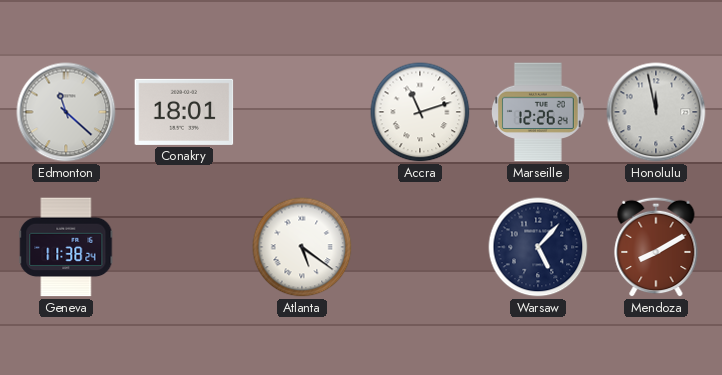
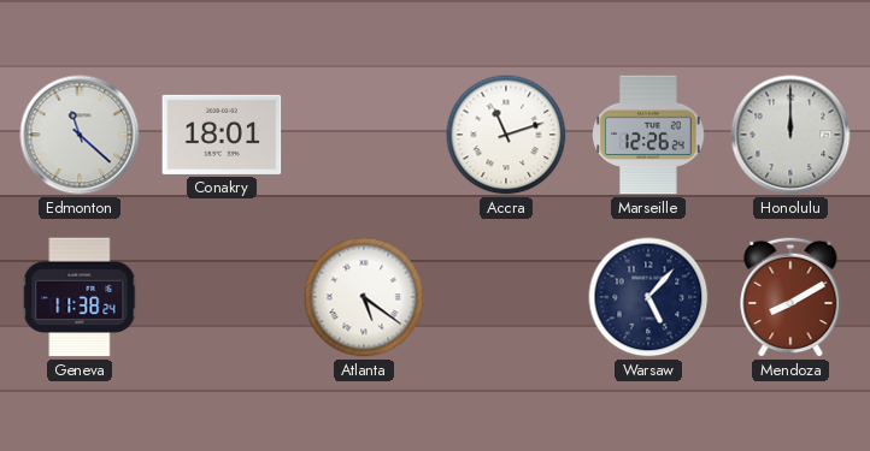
Honolulu: 11:58 -> 12:00
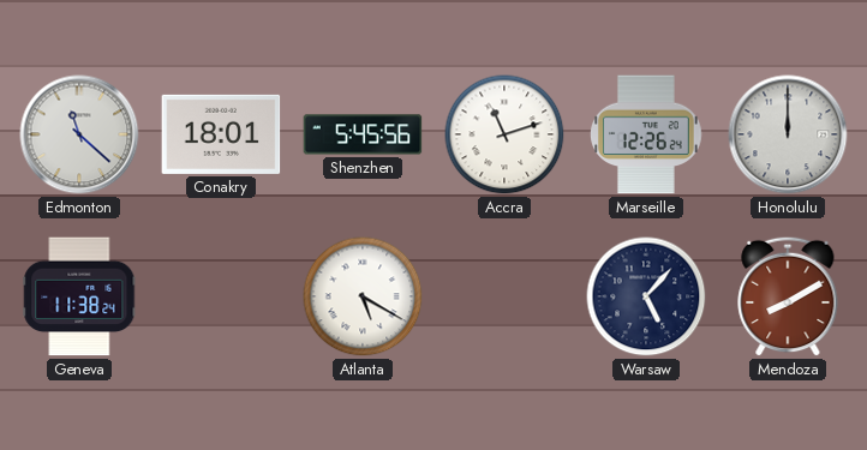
Shenzhen: none -> 5:45
Atlanta: 5:21 -> 5:20
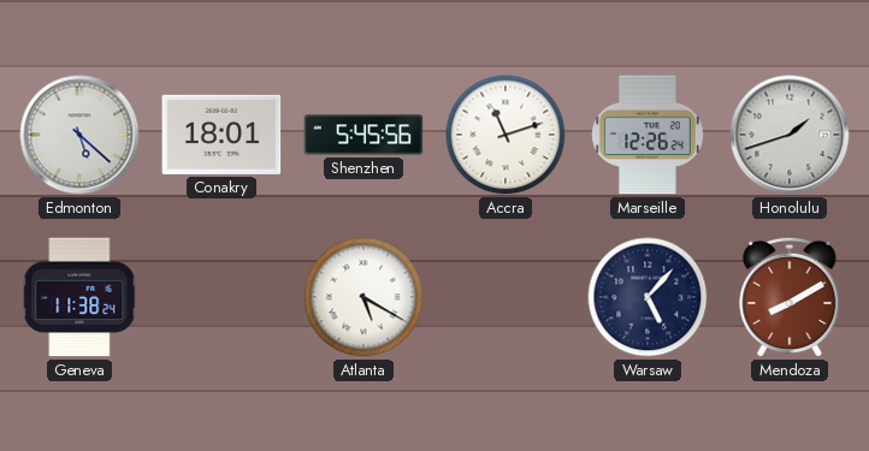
Edmonton: 11:22 -> 5:22
Honolulu: 12:00 -> 1:42
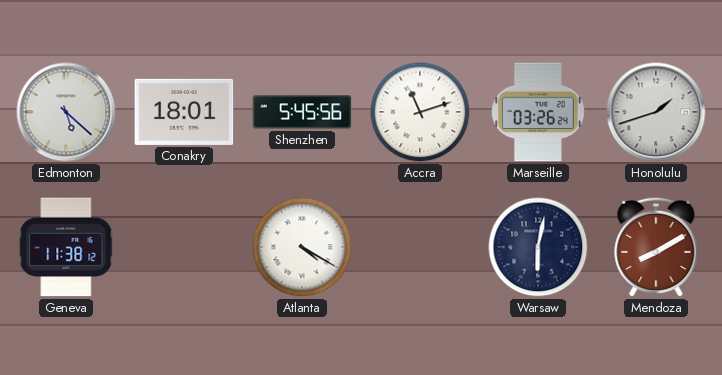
Marseille: 12:26 -> 03:26
Geneva: 11:38:24 -> 11:38:12
Atlanta: 5:20 -> 4:20
Warsaw: 5:07 -> 6:02
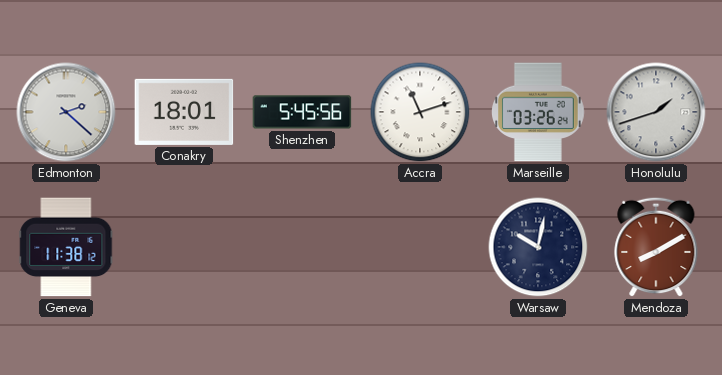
Edmonton: 5:22 -> 2:22
Atlanta: 4:20 -> none
Warsaw: 6:02 -> 10:02
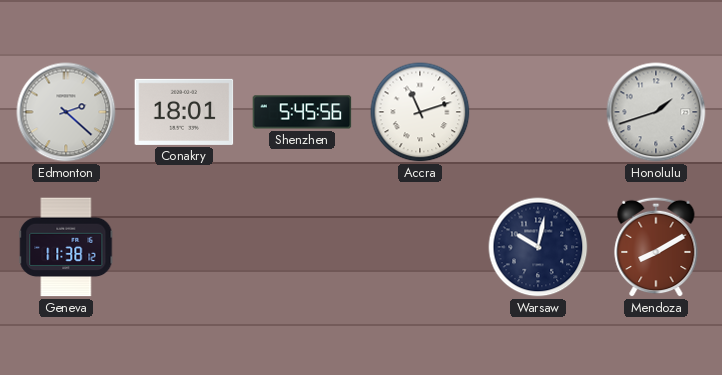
Marseille: 03:26 -> none
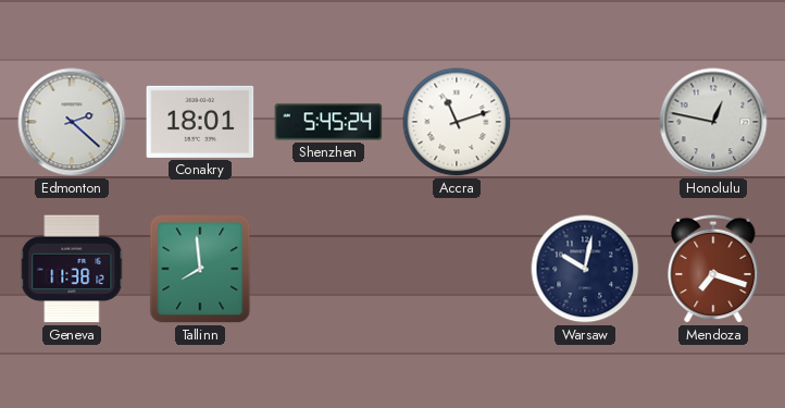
Shenzhen: 5:45:56 -> 5:45:24
Honolulu: 1:42 -> 12:47
Tallinn: none -> 7:59
Mendoza: 8:10 -> 7:18
